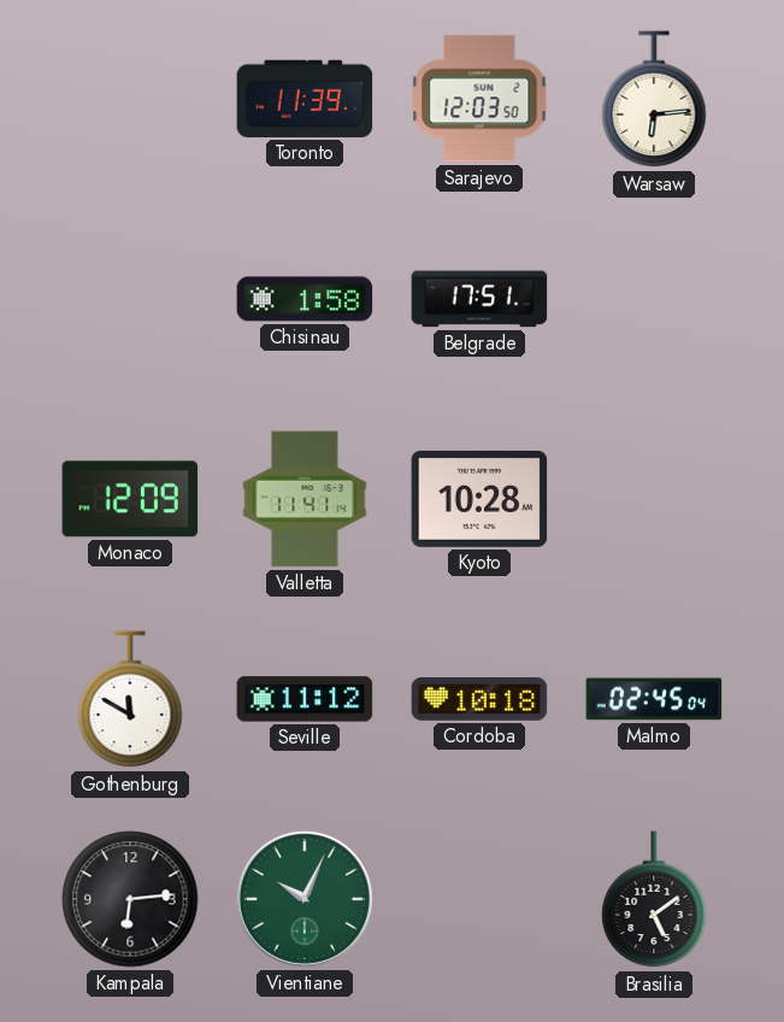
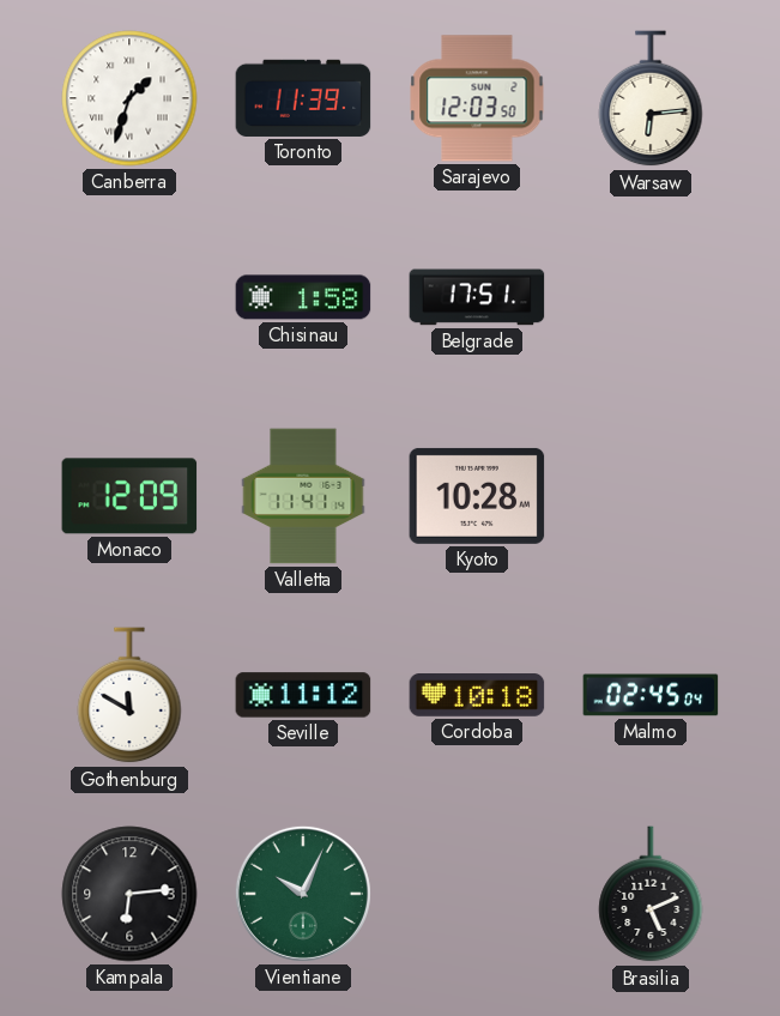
Canberra: none -> 1:33
Brasilia: 5:09 -> 5:11
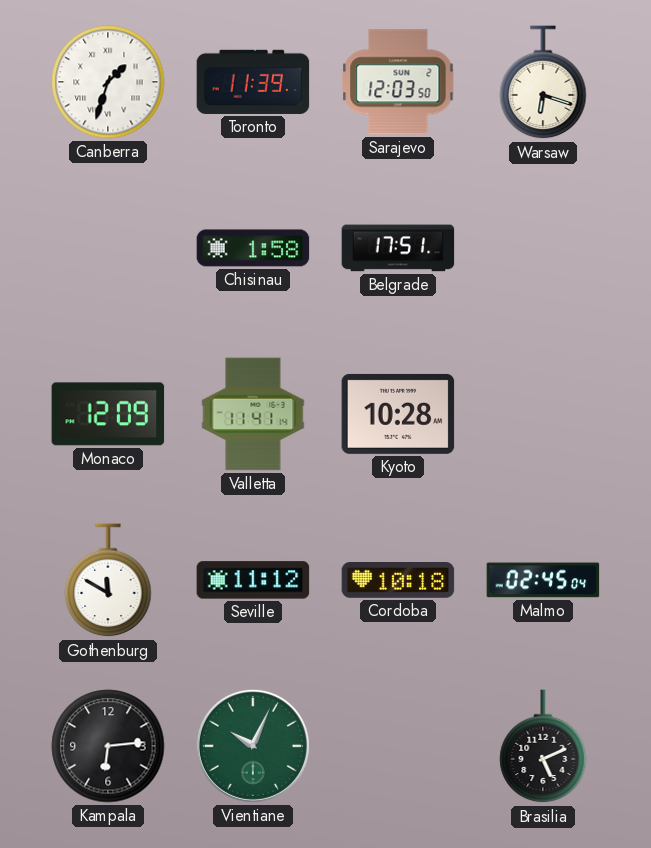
Warsaw: 6:14 -> 6:18
